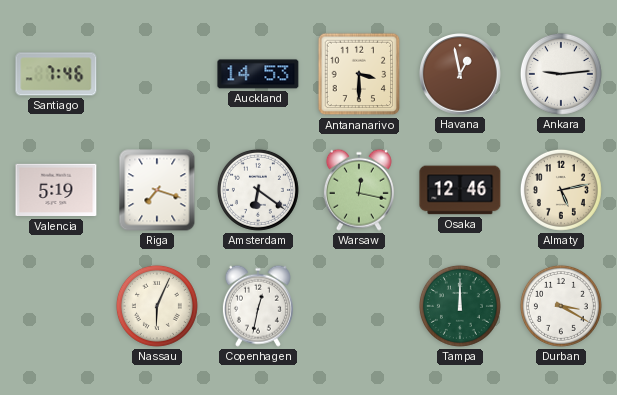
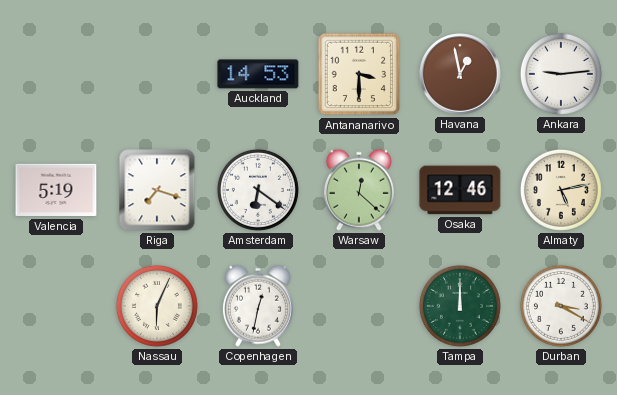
Santiago: 7:46 -> none
Warsaw: 12:17 -> 12:22
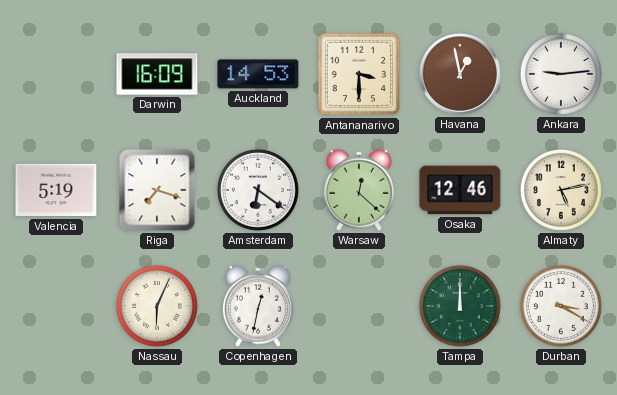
Darwin: none -> 16:09
